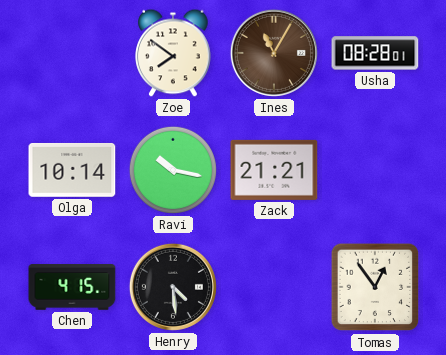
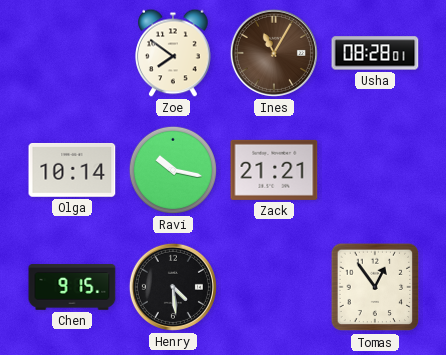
Chen: 4:15 -> 9:15
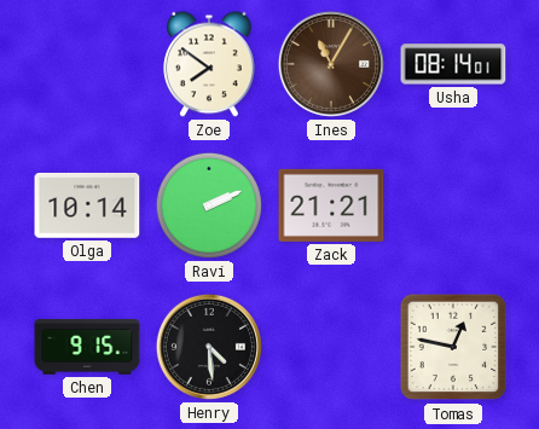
Usha: 08:28 -> 08:14
Ravi: 10:17 -> 2:11
Tomas: 12:54 -> 12:47
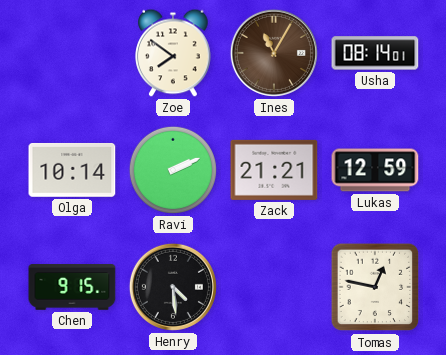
Lukas: none -> 12:59
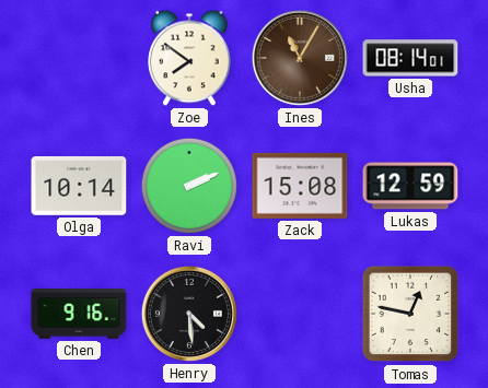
Zack: 21:21 -> 15:08
Chen: 9:15 -> 9:16
